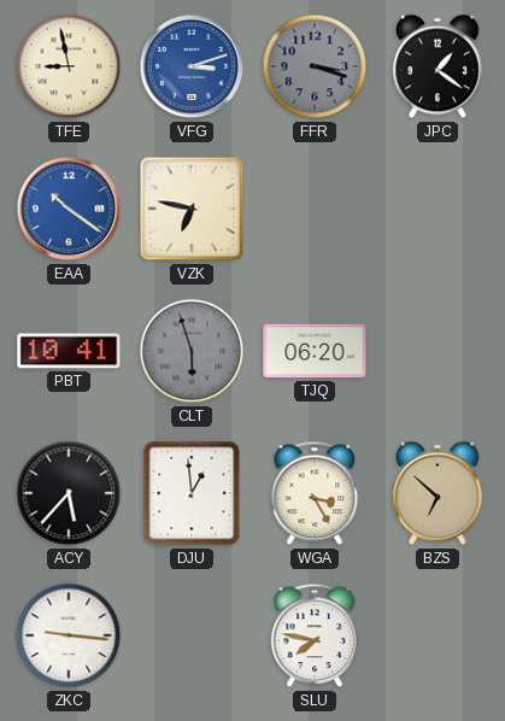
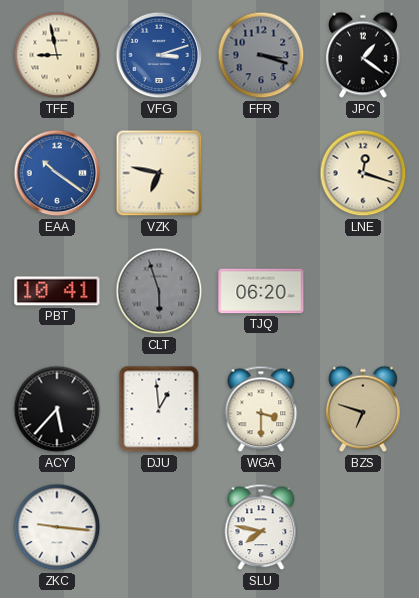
LNE: none -> 12:18
WGA: 3:25 -> 3:30
BZS: 6:52 -> 6:48
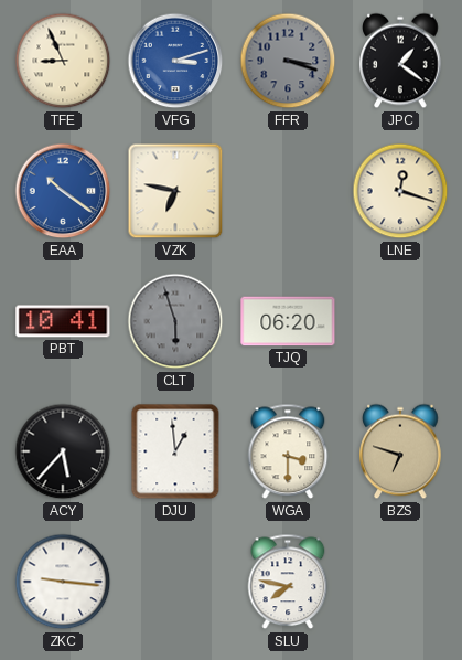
TFE: 8:58 -> 8:56
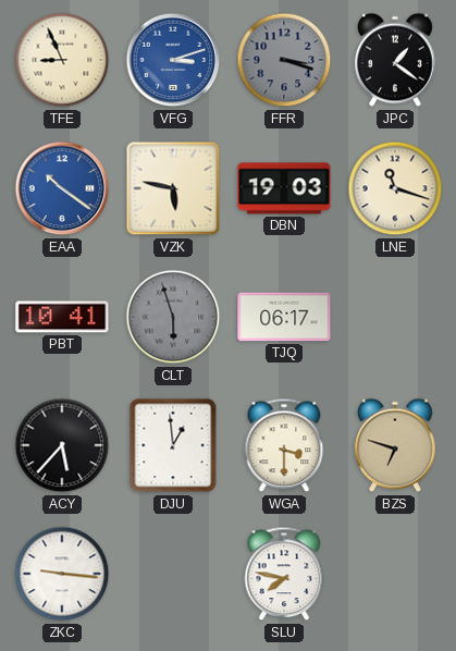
VZK: 6:47 -> 5:47
DBN: none -> 19:03
LNE: 12:18 -> 11:18
TJQ: 06:20 -> 06:17
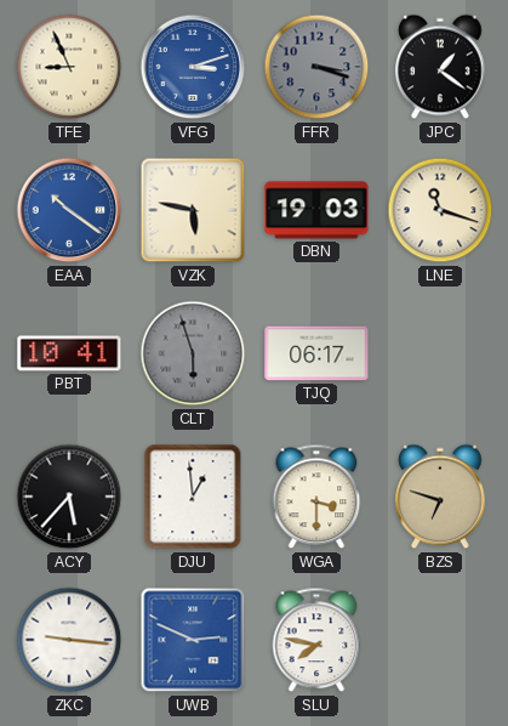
UWB: none -> 2:49
